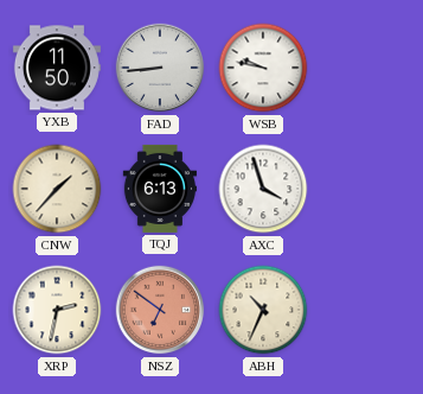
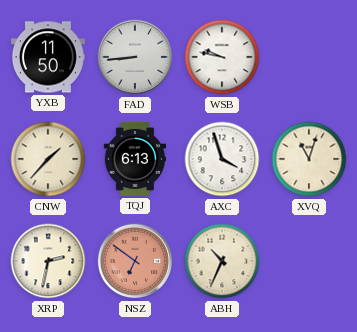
XVQ: none -> 11:03
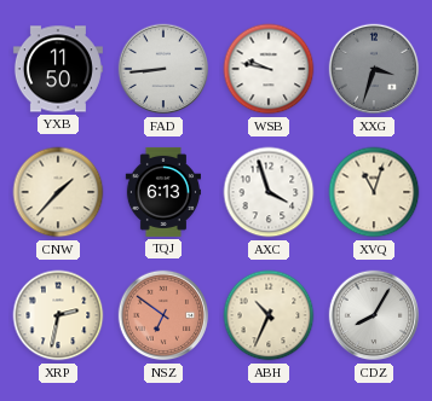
XXG: none -> 3:33
CDZ: none -> 8:05
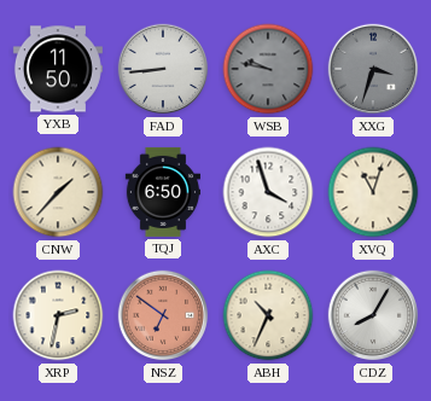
WSB dial: white -> grey
TQJ: 6:13 -> 6:50
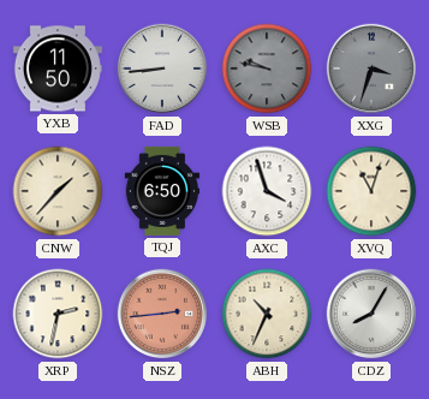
NSZ: 6:51 -> 2:44
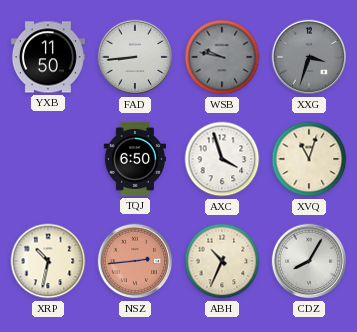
CNW: 1:37 -> none
XRP: 2:32 -> 10:32
